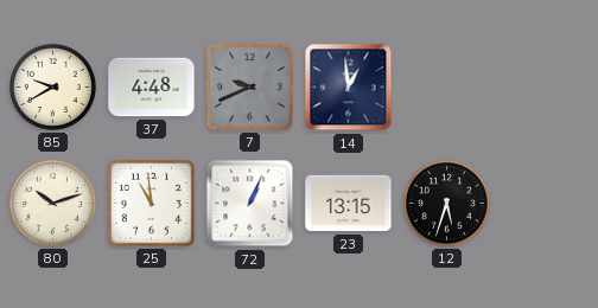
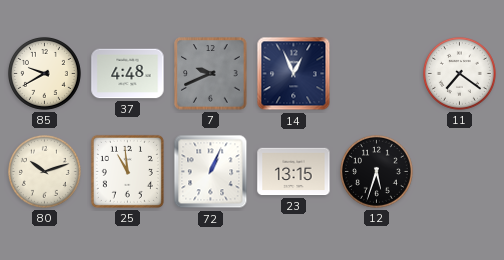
14: 12:59 -> 12:56
11: none -> 7:21
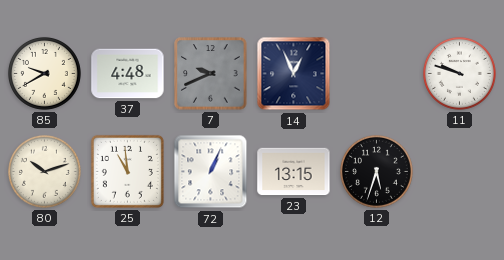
11: 7:21 -> 9:48
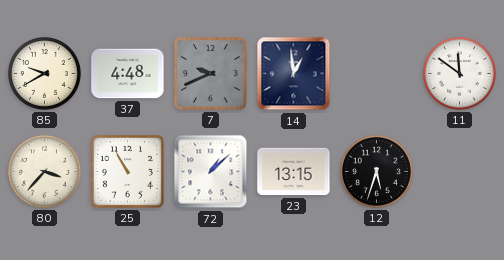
14: 12:56 -> 12:59
11: 9:48 -> 11:51
80: 10:12 -> 3:37
25: 10:59 -> 10:55
72: 1:04 -> 1:08
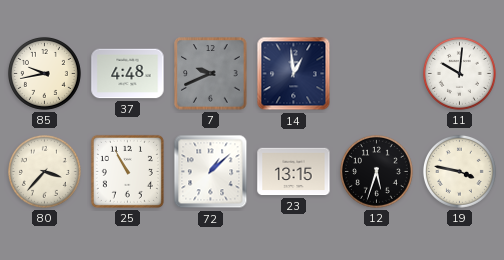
85: 9:40 -> 9:43
11: 11:51 -> 10:01
19: none -> 3:47
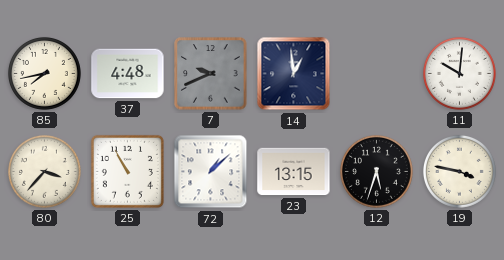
85: 9:43 -> 7:43
